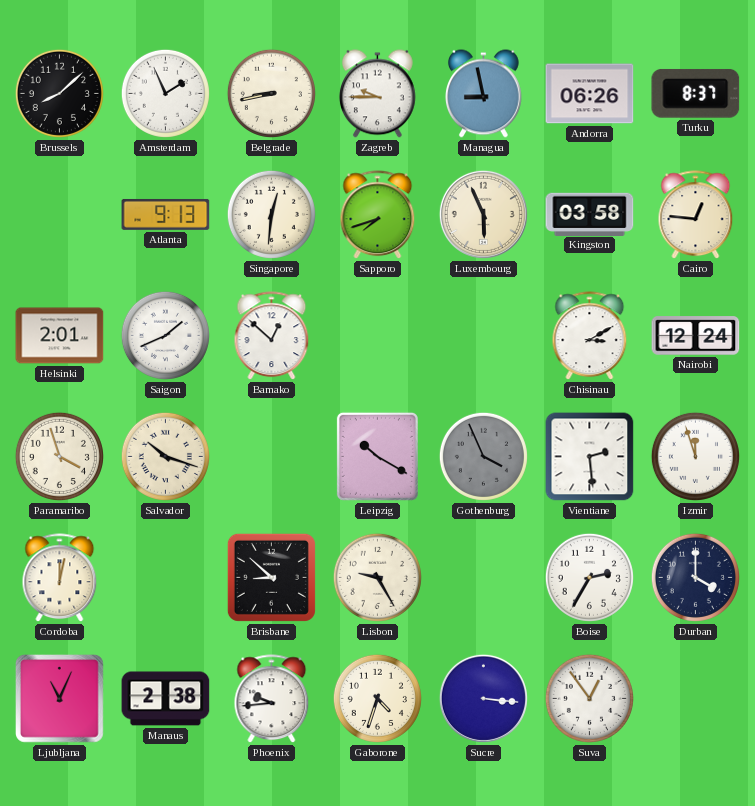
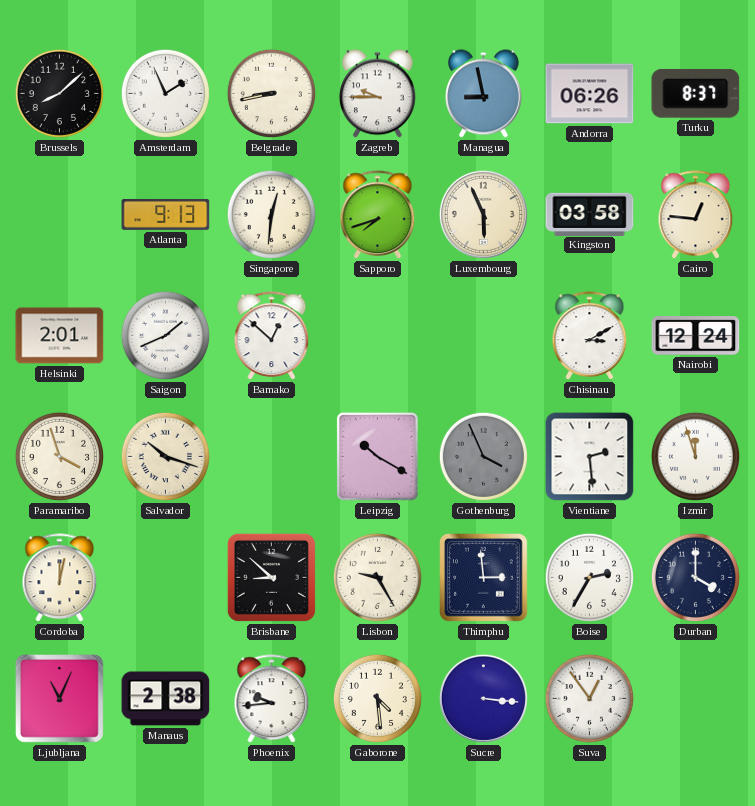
Thimphu: none -> 2:59
Gaborone: 4:33 -> 4:29
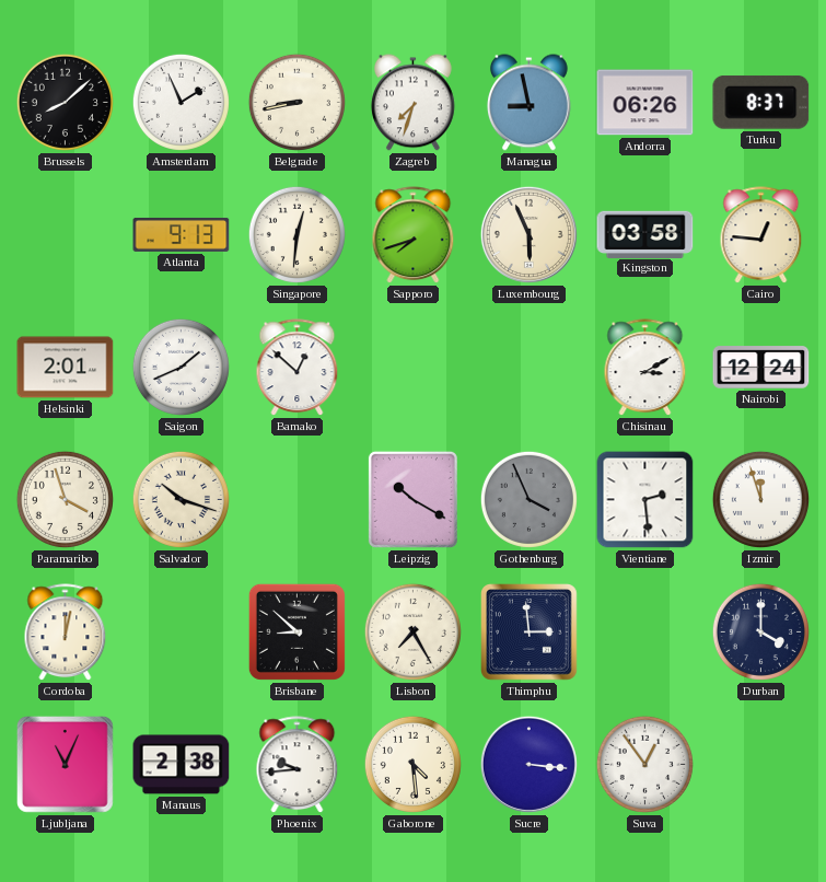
Zagreb: 9:45 -> 7:33
Lisbon: 9:25 -> 7:25
Boise: 2:35 -> none
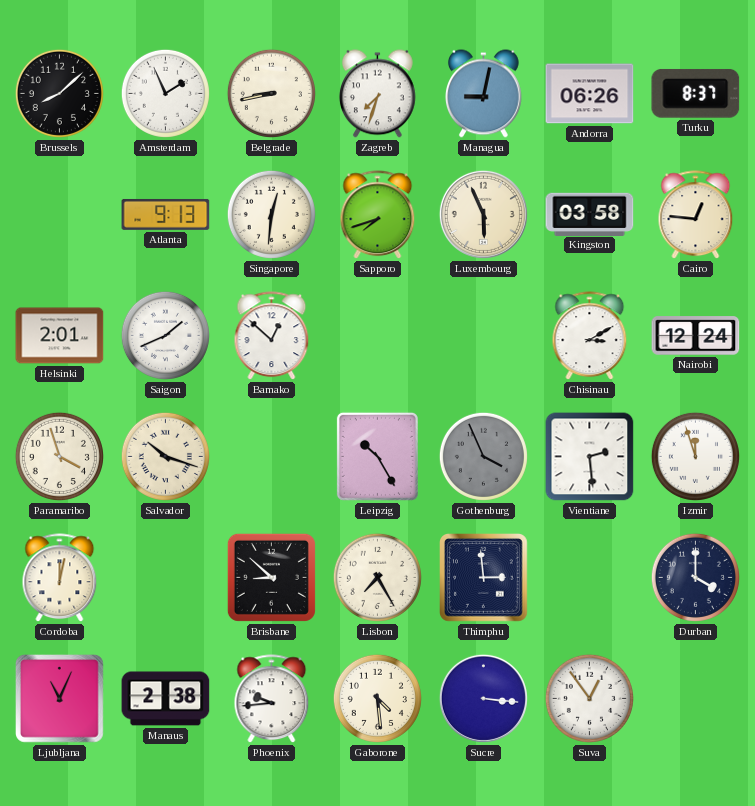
Managua: 8:58 -> 9:02
Leipzig: 10:20 -> 10:25
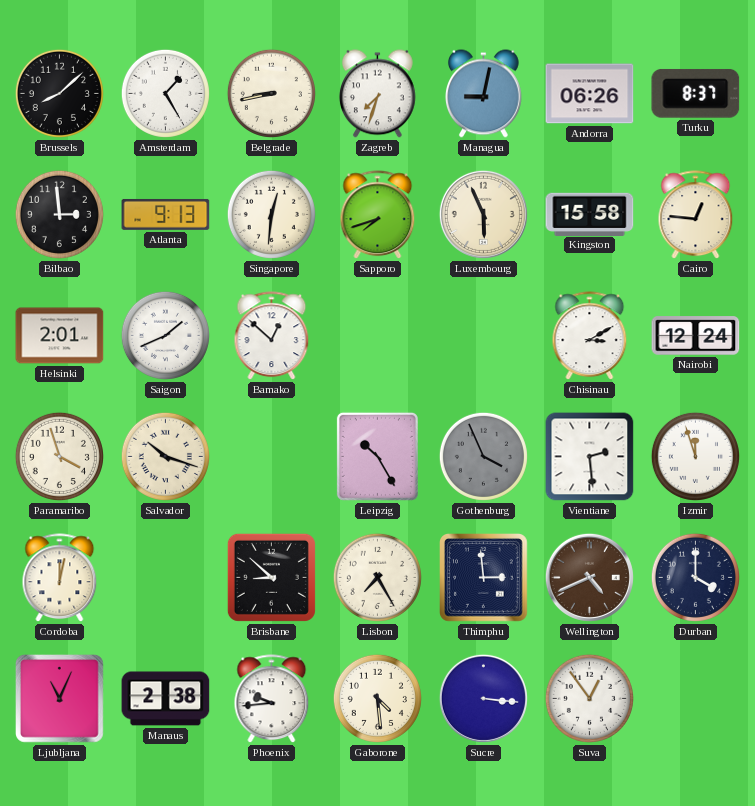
Amsterdam: 1:56 -> 1:25
Bilbao: none -> 2:59
Kingston: 03:58 -> 15:58
Wellington: none -> 4:41
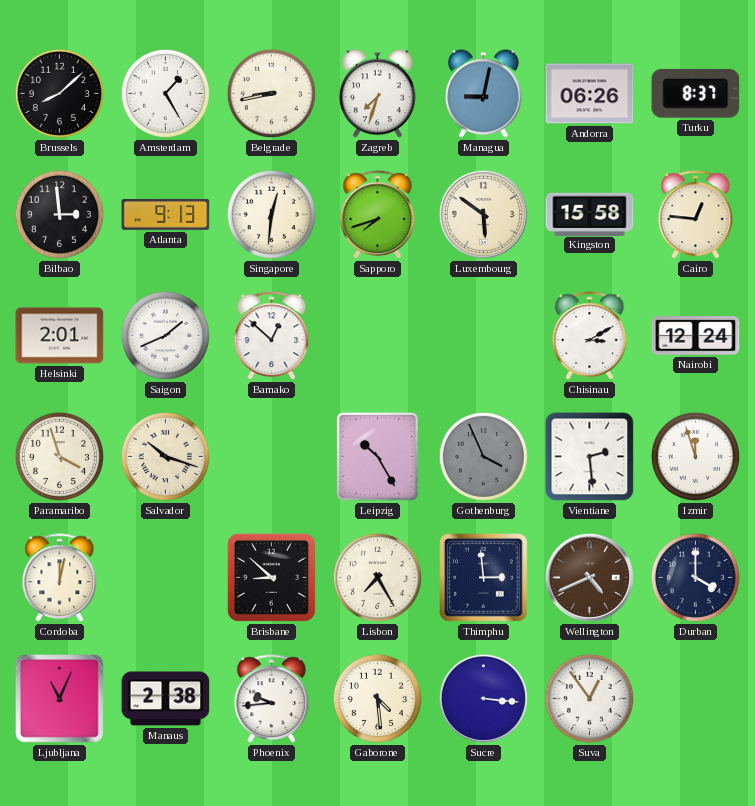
Luxembourg: 5:56 -> 5:51
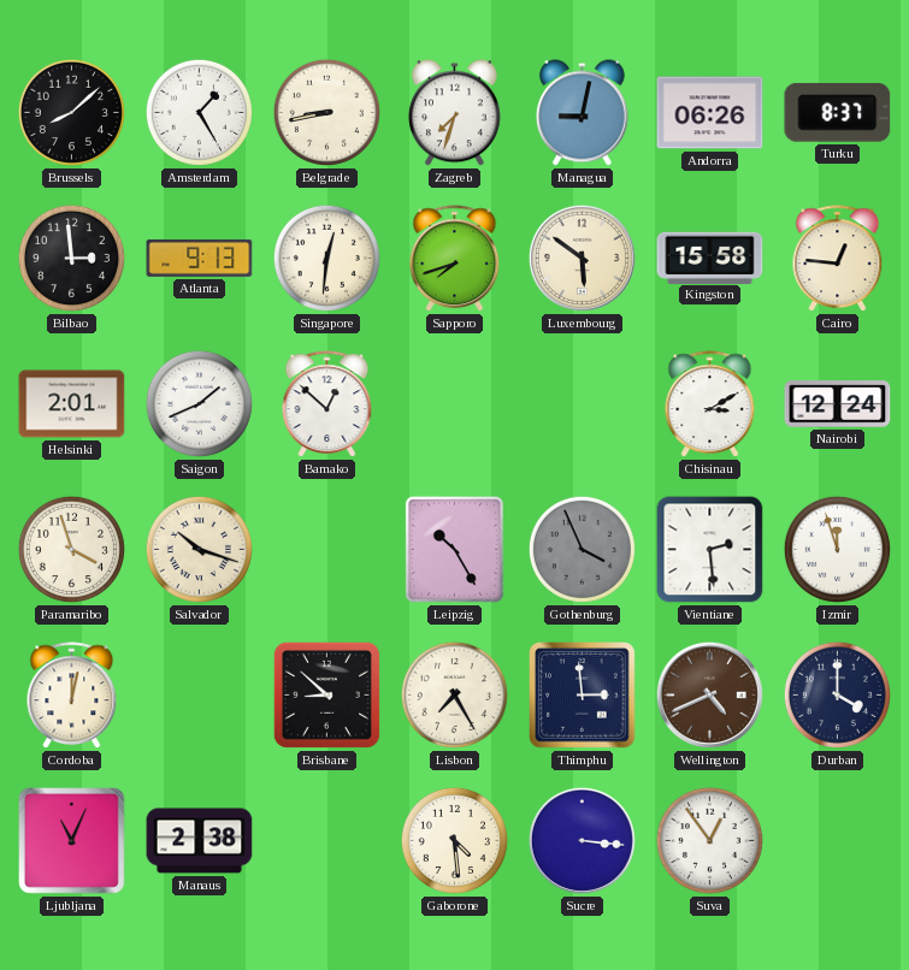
Phoenix: 9:44 -> none
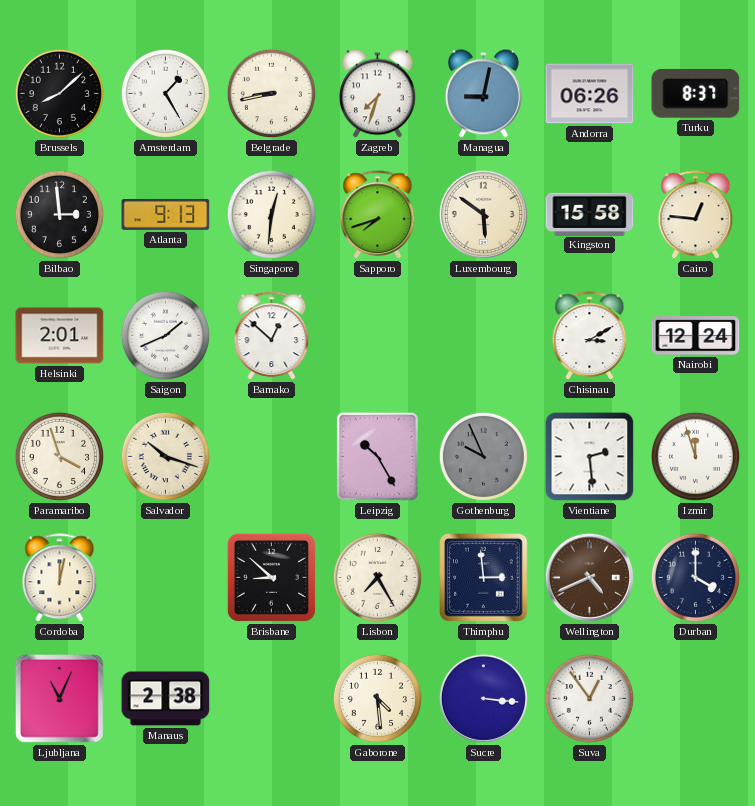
Gothenburg: 3:56 -> 9:56
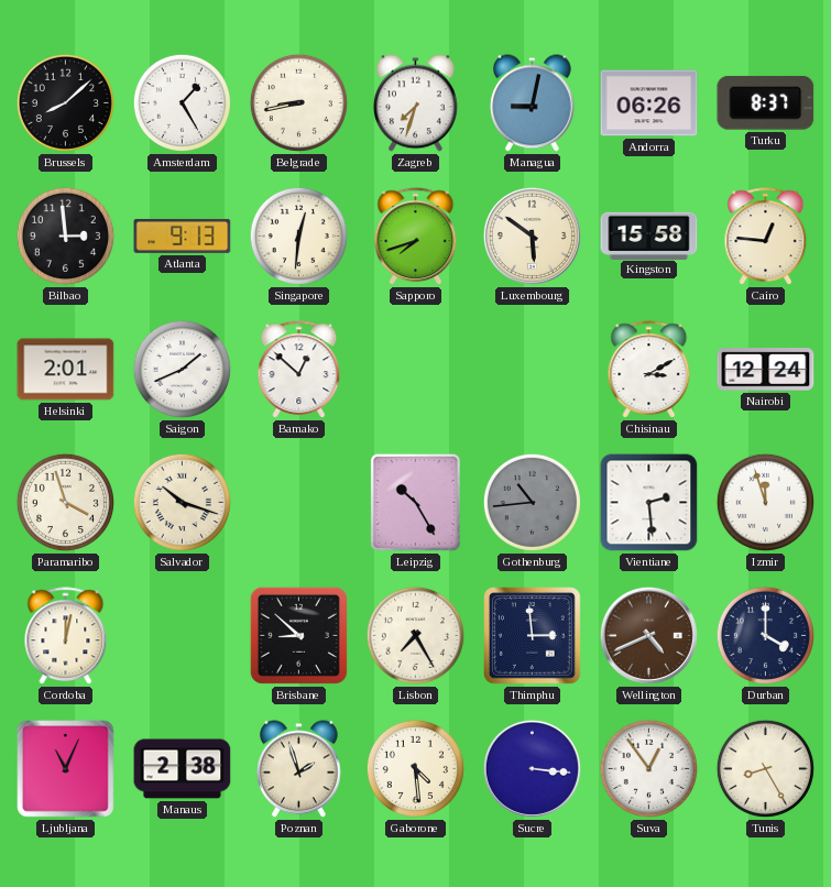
Gothenburg: 9:56 -> 10:44
Poznan: none -> 1:57
Tunis: none -> 8:25
